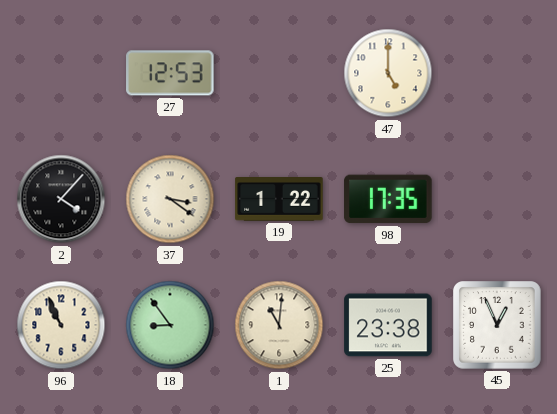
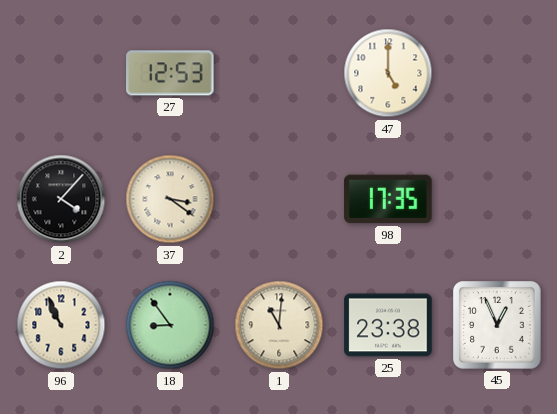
19: 1:22 -> none
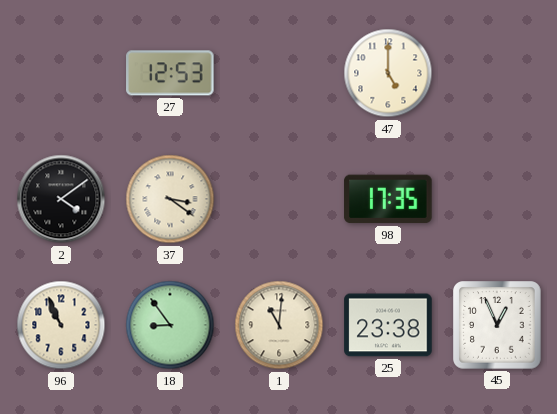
2: 4:07 -> 4:09
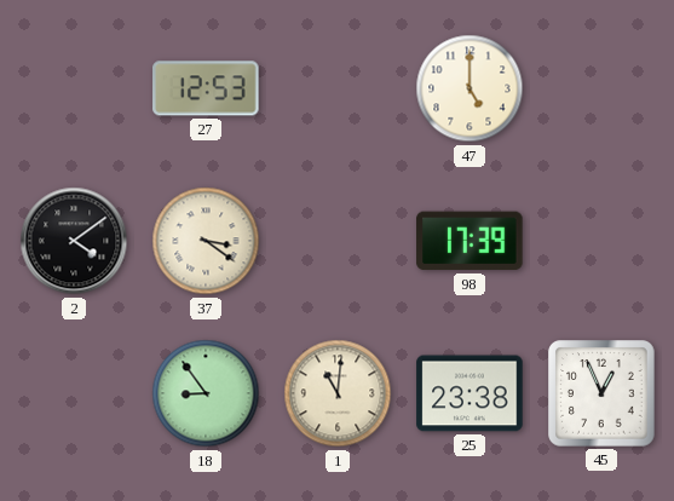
98: 17:35 -> 17:39
96: 10:56 -> none
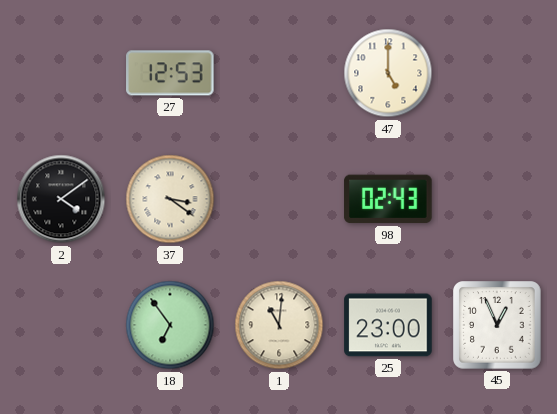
98: 17:39 -> 02:43
18: 8:54 -> 6:54
25: 23:38 -> 23:00
